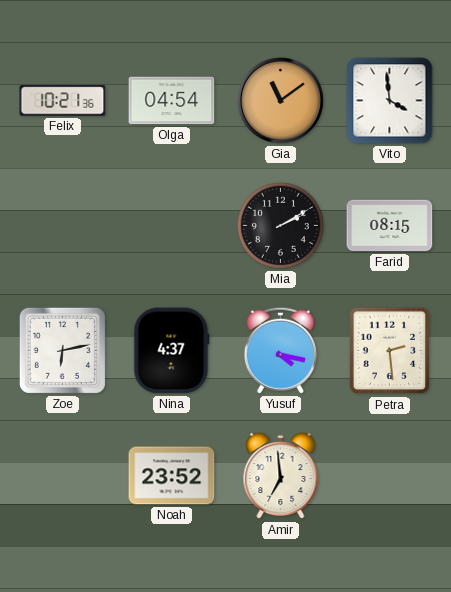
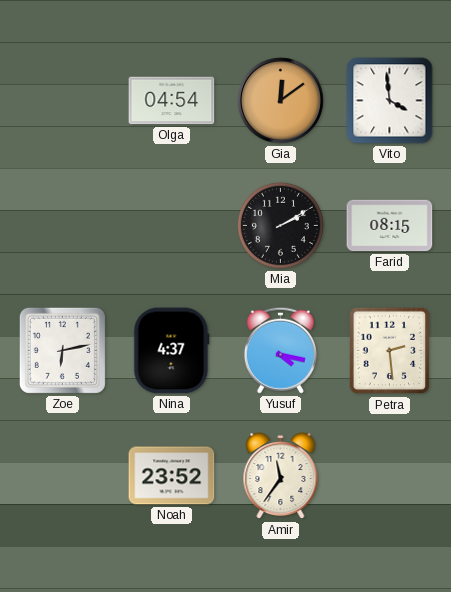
Felix: 10:21 -> none
Gia: 11:09 -> 12:09
Amir: 6:59 -> 11:36
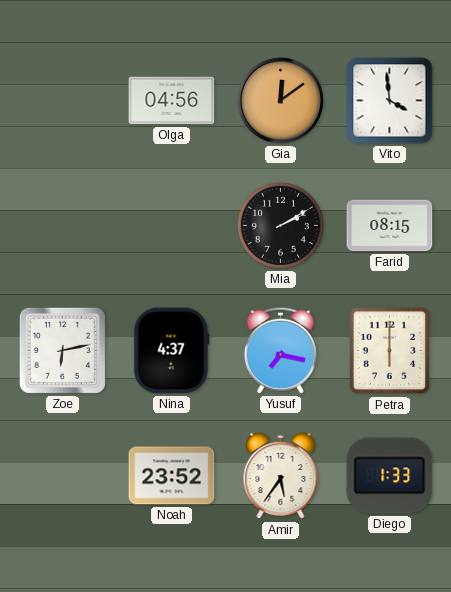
Olga: 04:54 -> 04:56
Yusuf: 4:17 -> 7:17
Petra: 2:29 -> 6:00
Amir: 11:36 -> 5:36
Diego: none -> 1:33
